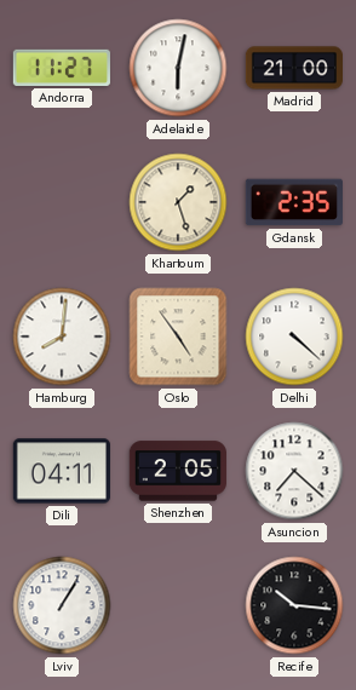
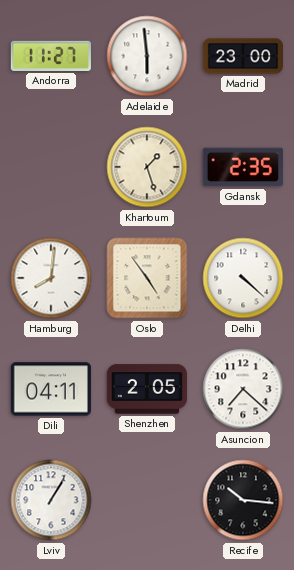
Adelaide: 6:02 -> 5:59
Madrid: 21:00 -> 23:00
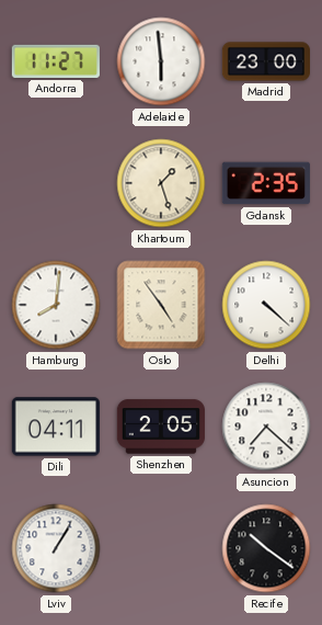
Recife: 10:16 -> 10:21
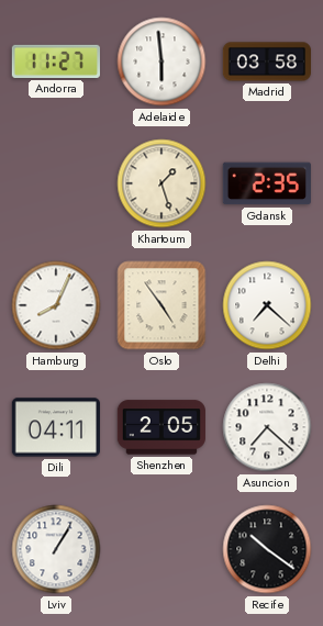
Madrid: 23:00 -> 03:58
Hamburg: 8:01 -> 8:04
Delhi: 4:22 -> 7:22
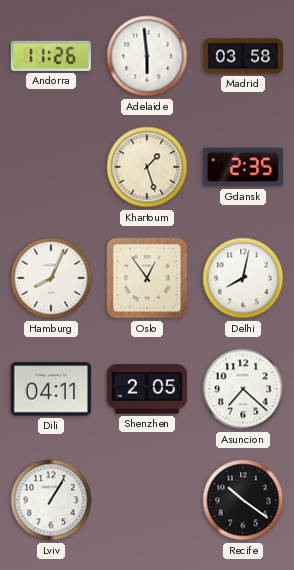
Andorra: 11:27 -> 11:26
Oslo: 4:54 -> 12:54
Delhi: 7:22 -> 8:02
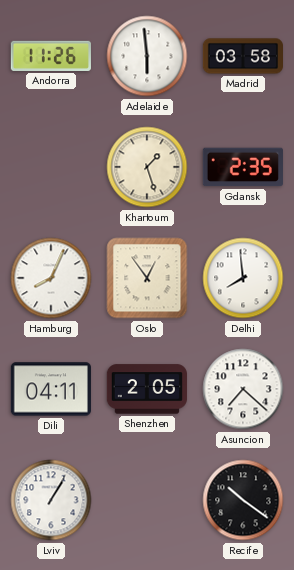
Delhi: 8:02 -> 7:59
